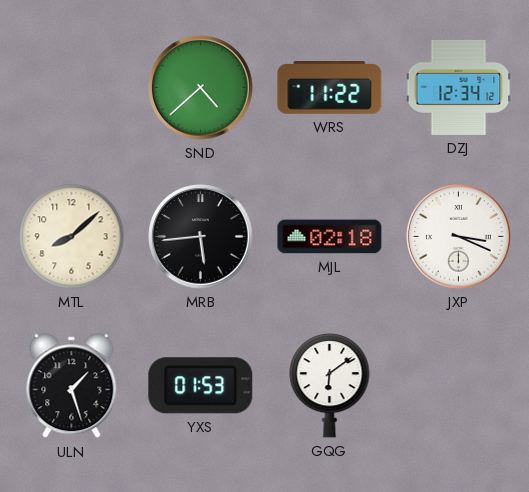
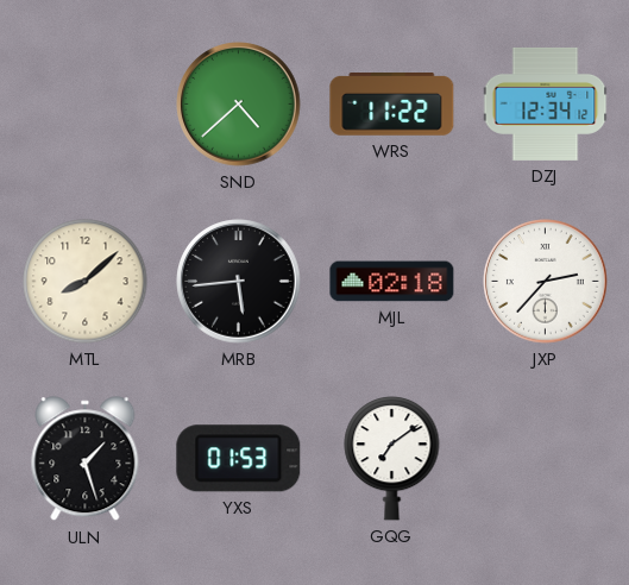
JXP: 3:19 -> 2:37
GQG: 6:09 -> 7:09
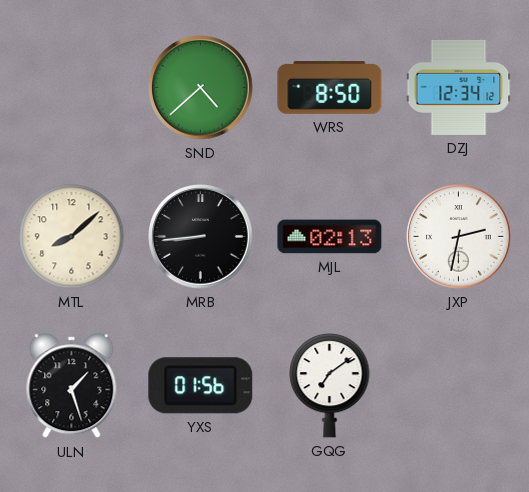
WRS: 11:22 -> 8:50
MRB: 5:44 -> 8:44
MJL: 02:18 -> 02:13
JXP: 2:37 -> 2:32
YXS: 01:53 -> 01:56
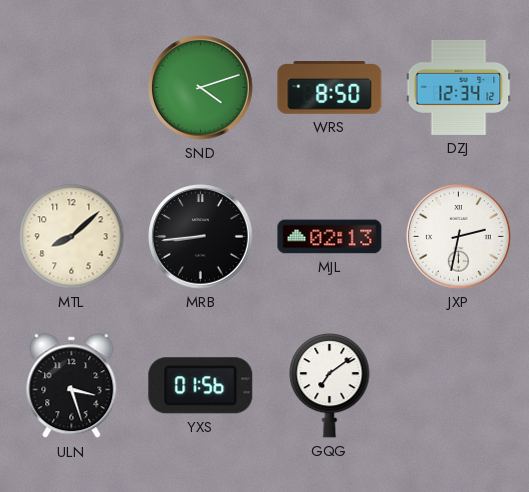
SND: 4:38 -> 4:12
ULN: 1:27 -> 3:27
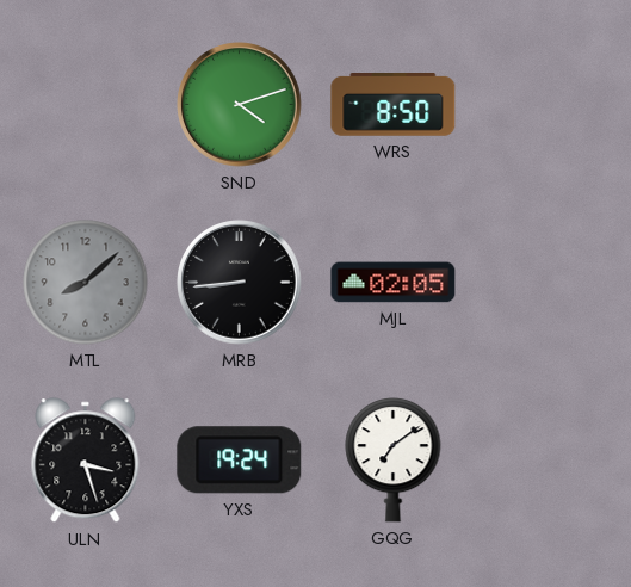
DZJ: 12:34 -> none
MTL dial: cream -> grey
MJL: 02:13 -> 02:05
JXP: 2:32 -> none
YXS: 01:56 -> 19:24
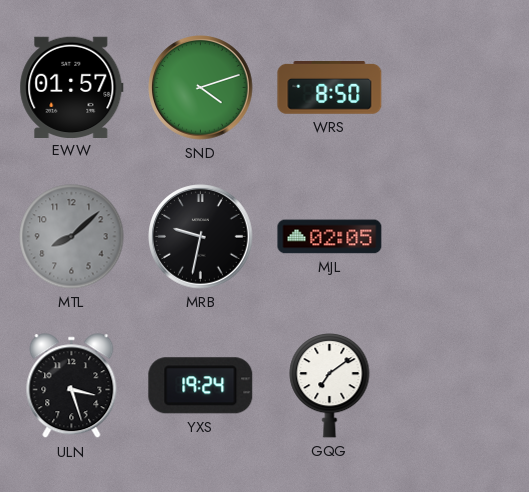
EWW: none -> 01:57
MRB: 8:44 -> 9:32
